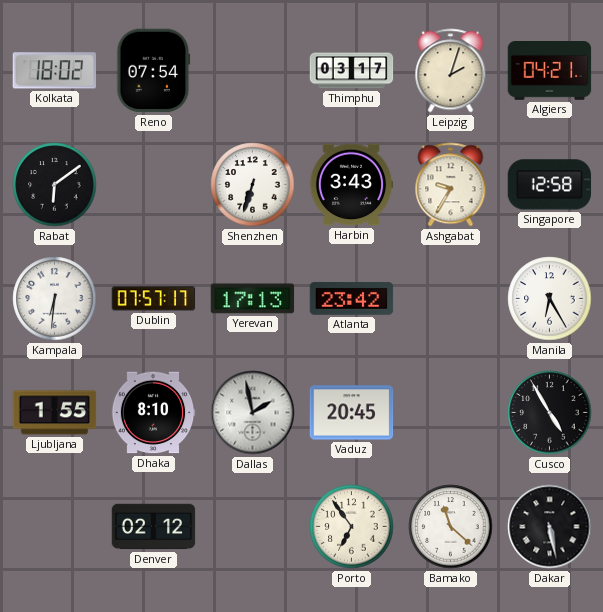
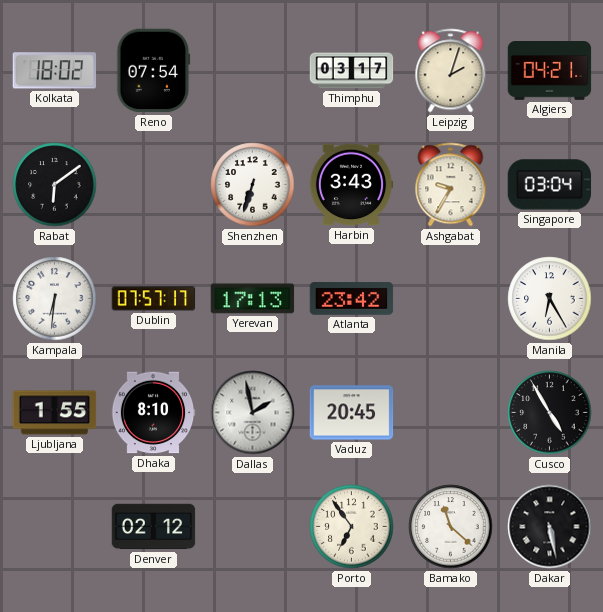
Singapore: 12:58 -> 03:04
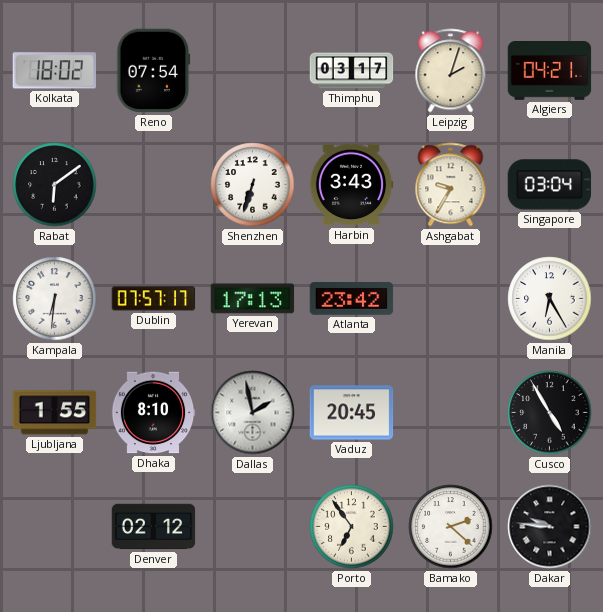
Bamako: 11:22 -> 2:22
Dakar: 5:28 -> 9:46
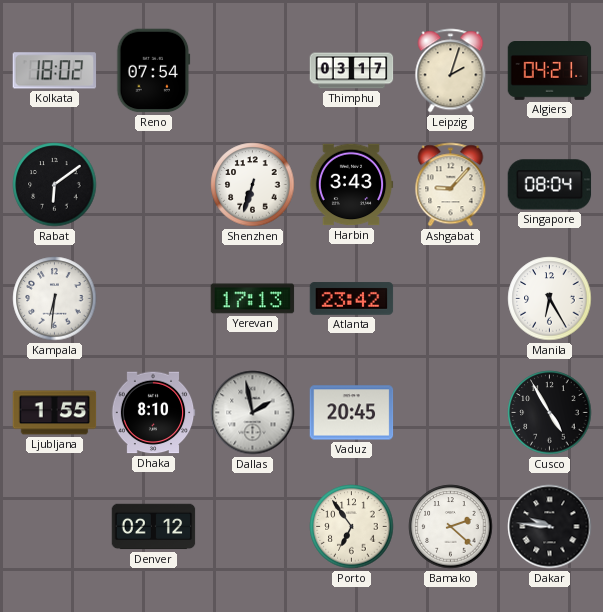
Ashgabat: 9:35 -> 9:07
Singapore: 03:04 -> 08:04
Dublin: 07:57 -> none
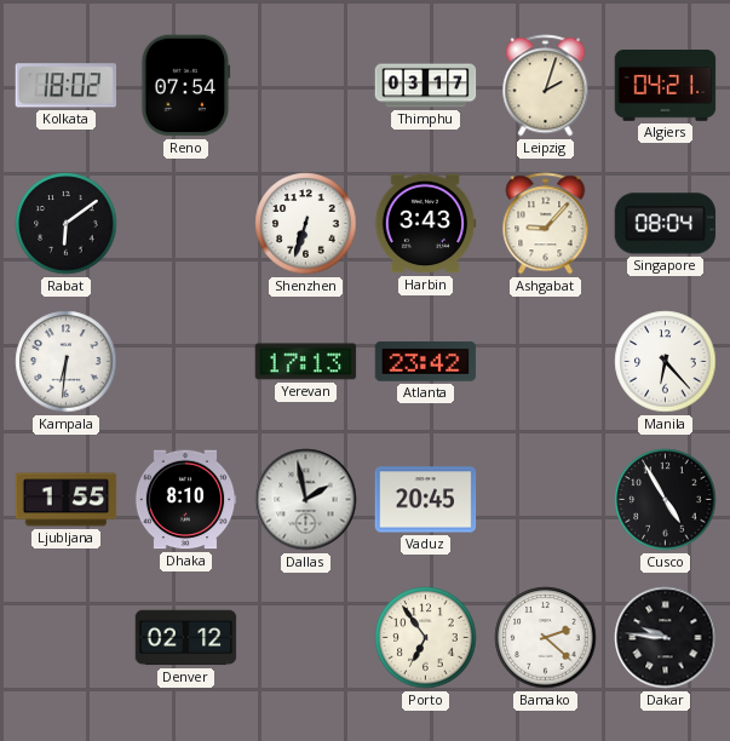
Manila: 6:25 -> 6:23
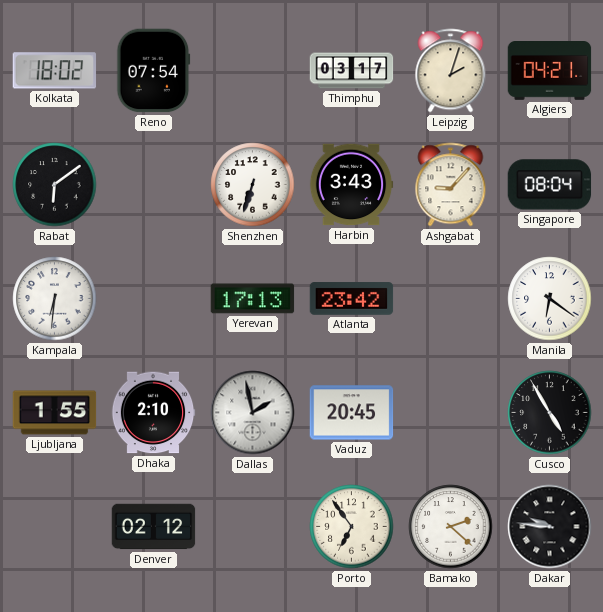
Manila: 6:23 -> 6:21
Dhaka: 8:10 -> 2:10
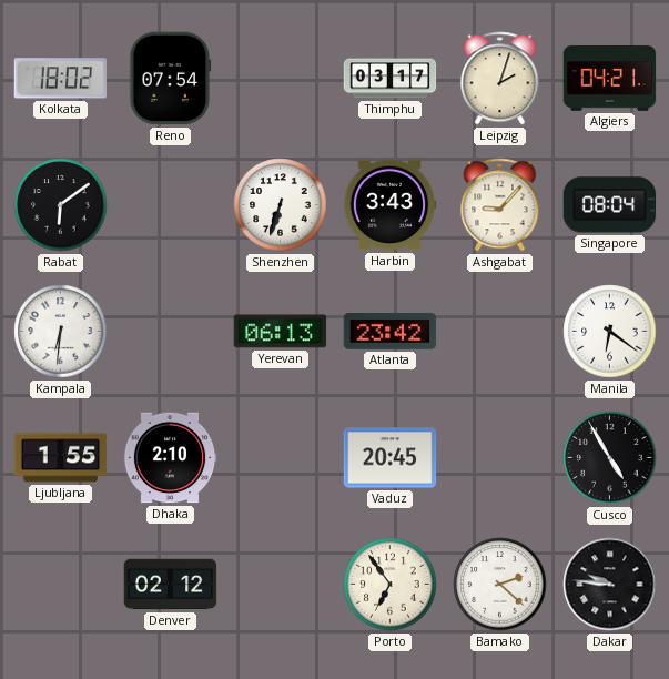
Yerevan: 17:13 -> 06:13
Dallas: 1:58 -> none
